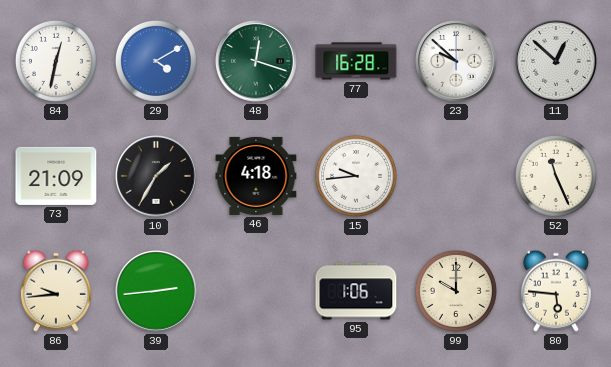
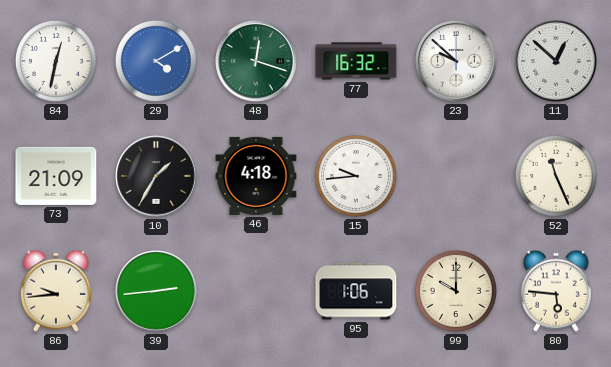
77: 16:28 -> 16:32
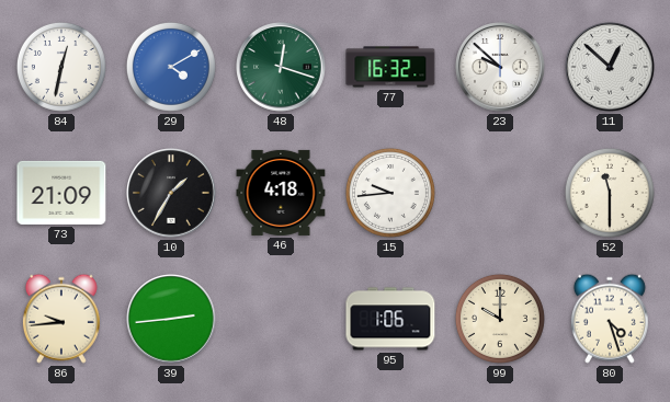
52: 11:26 -> 11:30
80: 5:46 -> 4:27
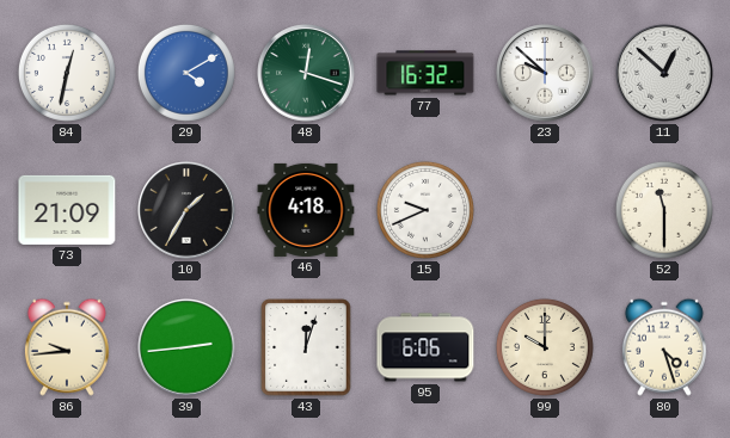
15: 9:44 -> 9:41
43: none -> 12:03
95: 1:06 -> 6:06
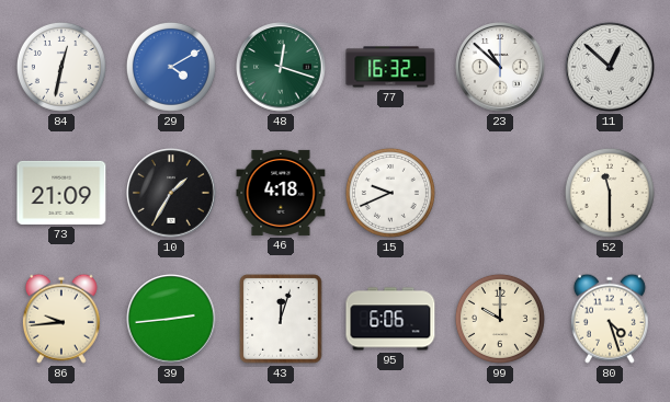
23: 9:52 -> 10:52
